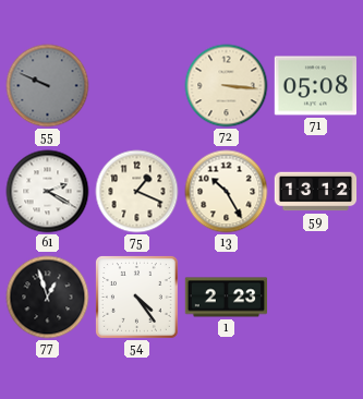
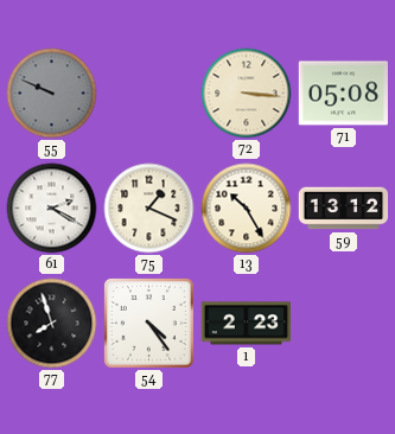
77: 12:57 -> 7:57
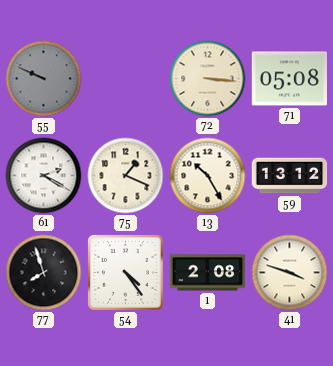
1: 2:23 -> 2:08
41: none -> 3:48
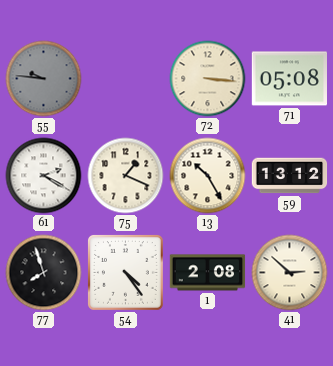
55: 9:49 -> 9:46
41: 3:48 -> 2:52
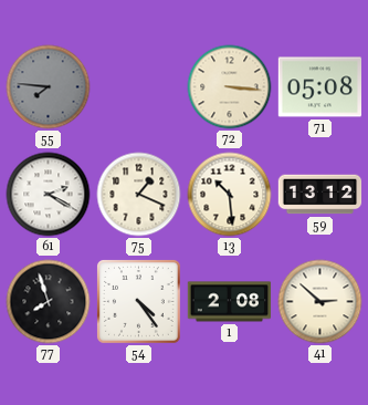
55: 9:46 -> 7:46
13: 10:25 -> 10:29
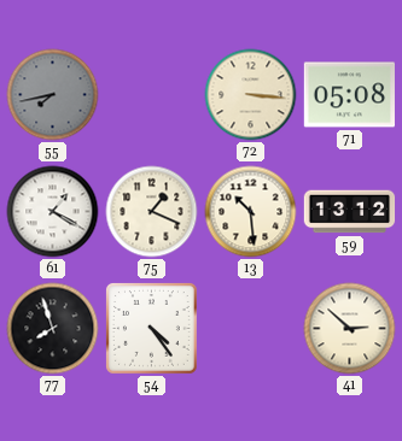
55: 7:46 -> 7:43
61: 2:20 -> 1:20
1: 2:08 -> none
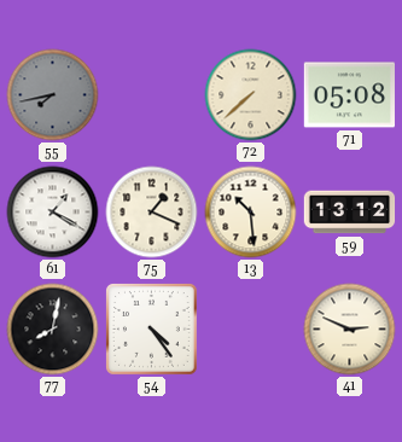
72: 3:16 -> 7:38
77: 7:57 -> 8:02
41: 2:52 -> 2:49
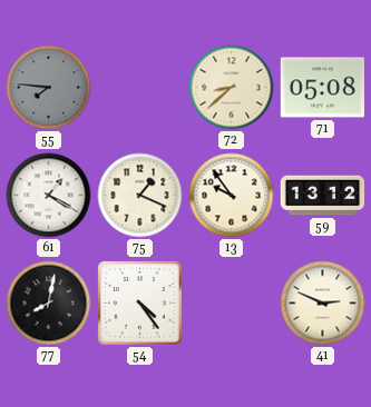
55: 7:43 -> 7:46
72: 7:38 -> 8:38
13: 10:29 -> 9:54
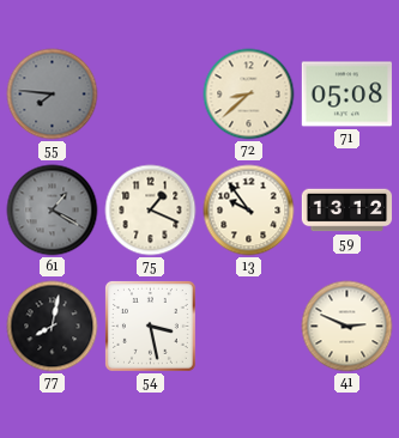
61 dial: white -> grey
54: 4:24 -> 3:28
